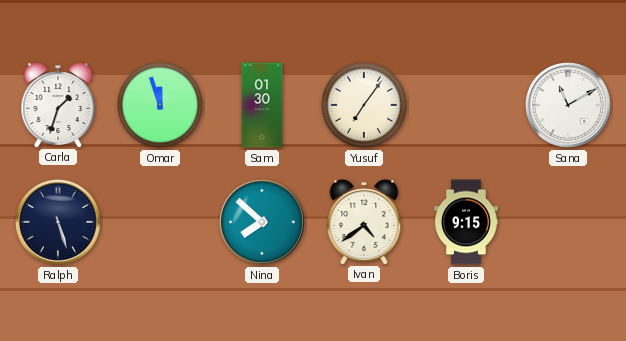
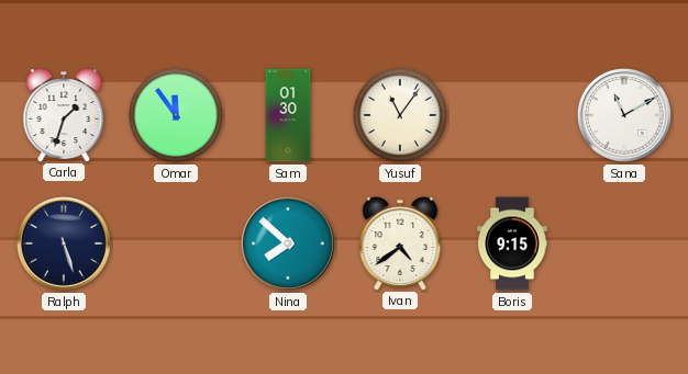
Omar: 11:57 -> 11:54
Yusuf: 7:06 -> 11:06
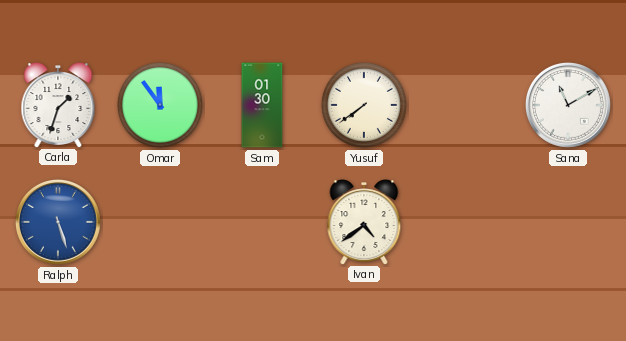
Yusuf: 11:06 -> 7:39
Ralph dial: navy -> blue
Nina: 7:52 -> none
Boris: 9:15 -> none
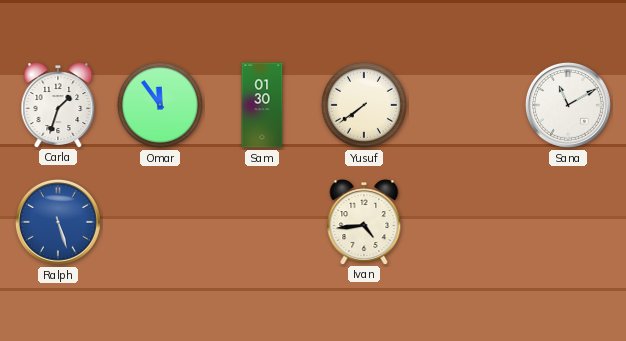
Ivan: 4:39 -> 4:44
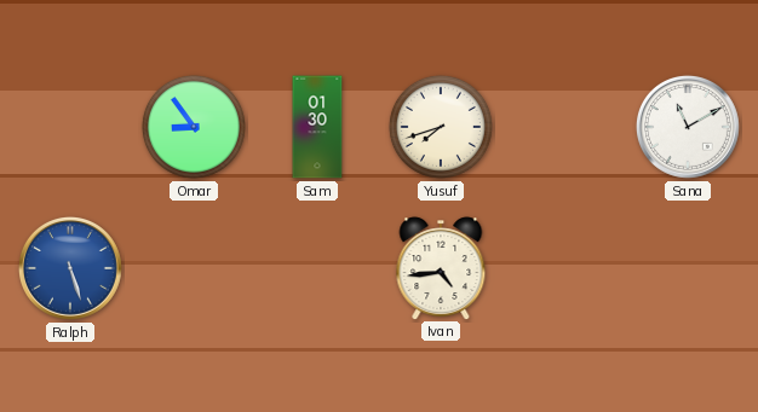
Carla: 1:33 -> none
Omar: 11:54 -> 8:54
Yusuf: 7:39 -> 7:42
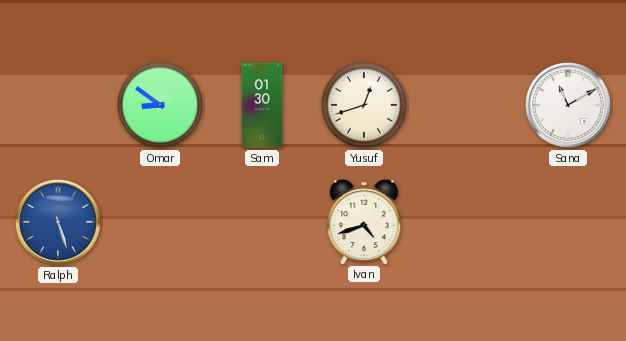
Omar: 8:54 -> 8:51
Yusuf: 7:42 -> 12:42
Ivan: 4:44 -> 4:42
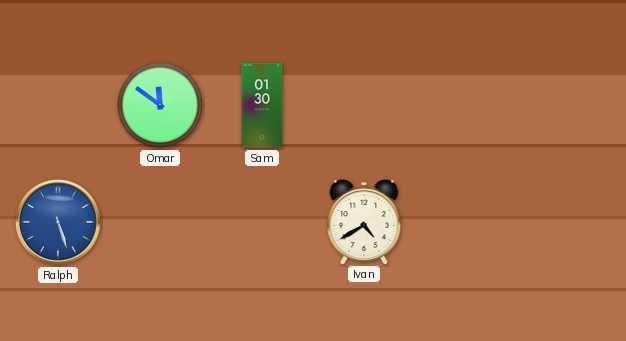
Omar: 8:51 -> 11:51
Yusuf: 12:42 -> none
Sana: 11:10 -> none
Ivan: 4:42 -> 4:40
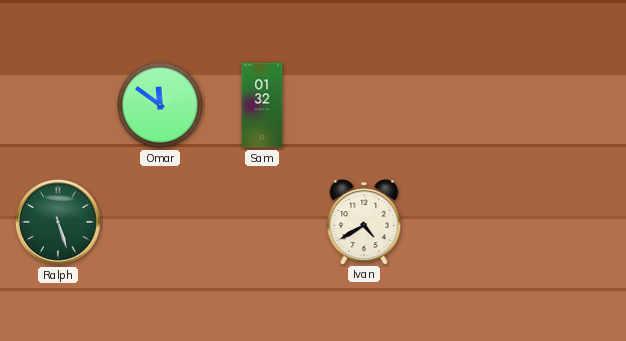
Sam: 01:30 -> 01:32
Ralph dial: blue -> green
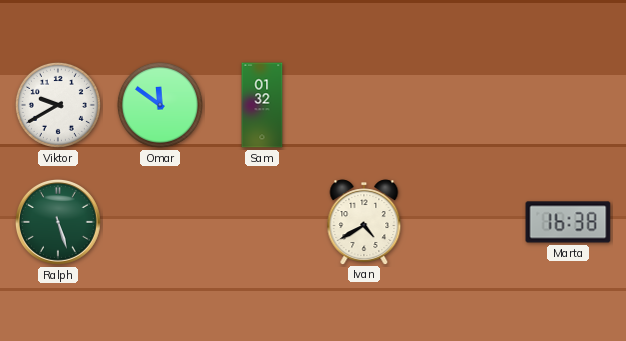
Viktor: none -> 9:40
Marta: none -> 16:38
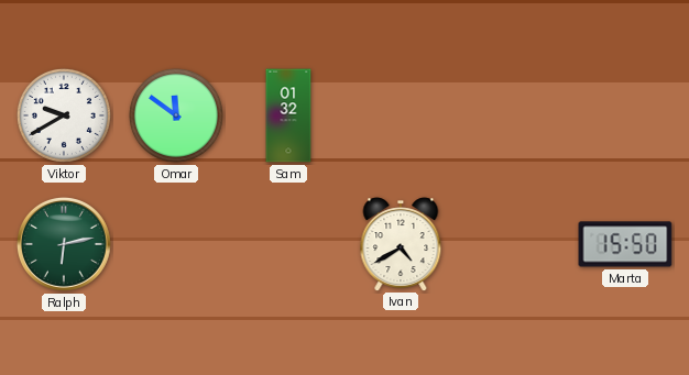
Ralph: 5:27 -> 6:13
Marta: 16:38 -> 15:50
